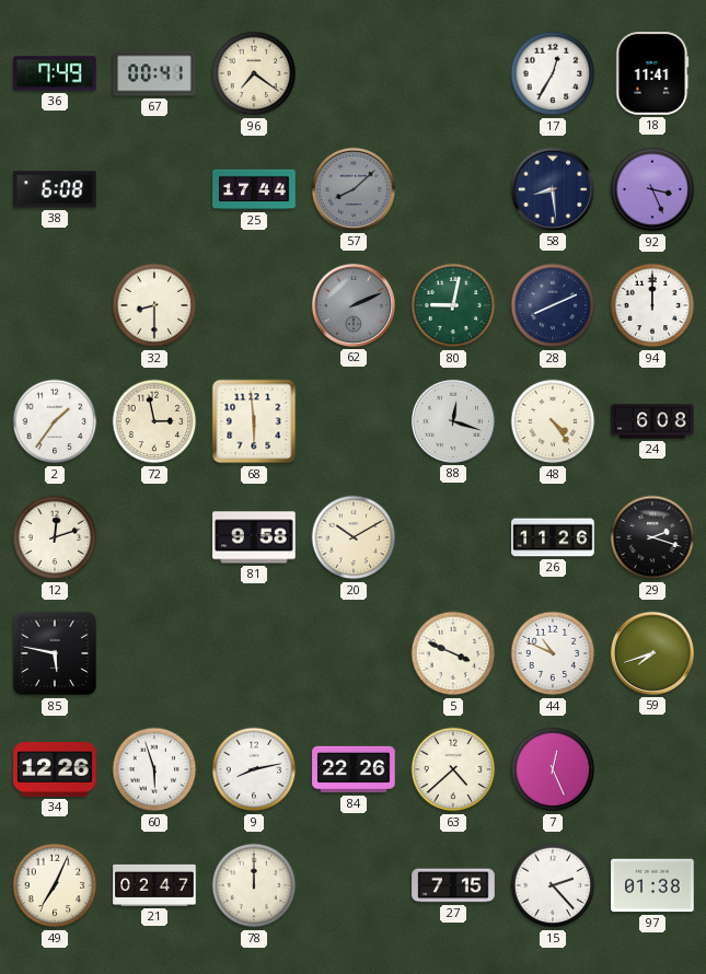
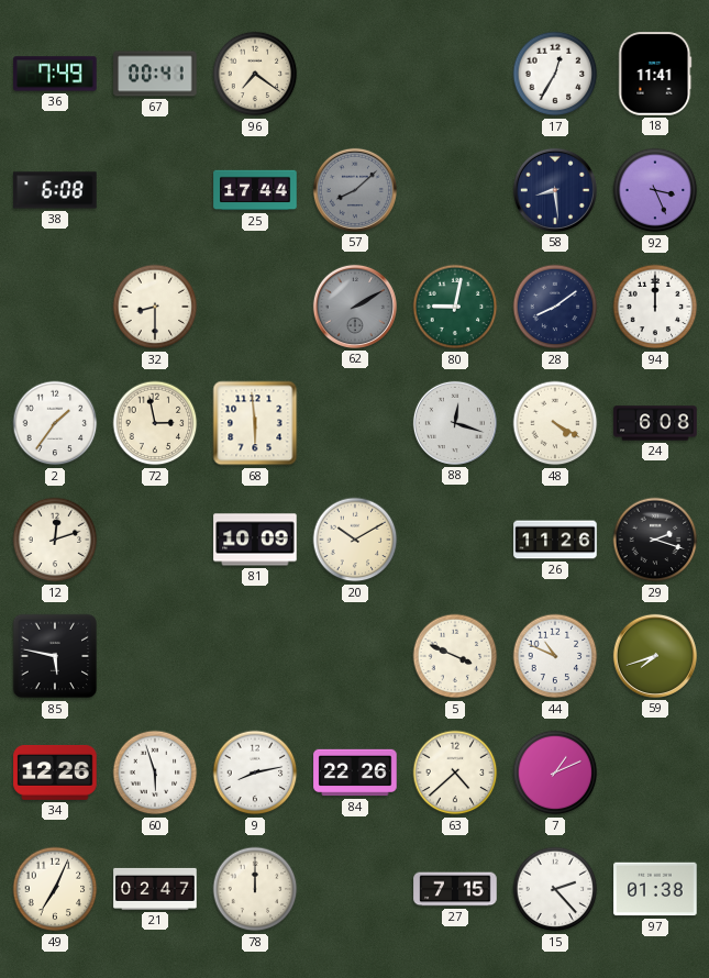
62: 2:11 -> 2:10
28: 8:11 -> 8:09
48: 4:24 -> 4:20
81: 9:58 -> 10:09
7: 12:26 -> 1:11
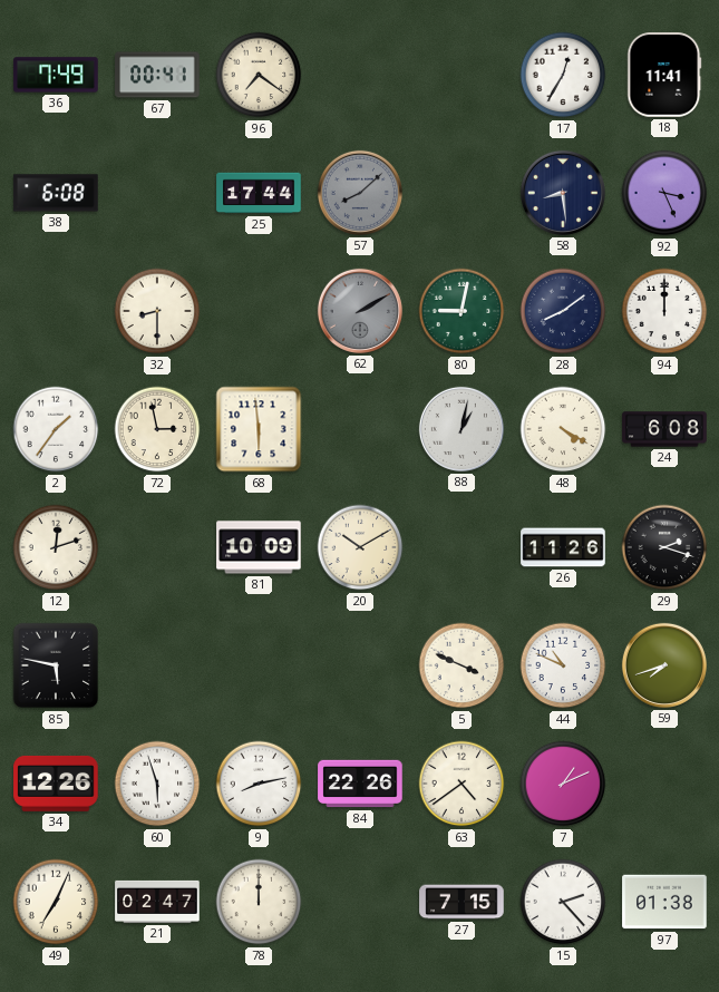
88: 12:18 -> 1:02
63: 4:38 -> 4:39
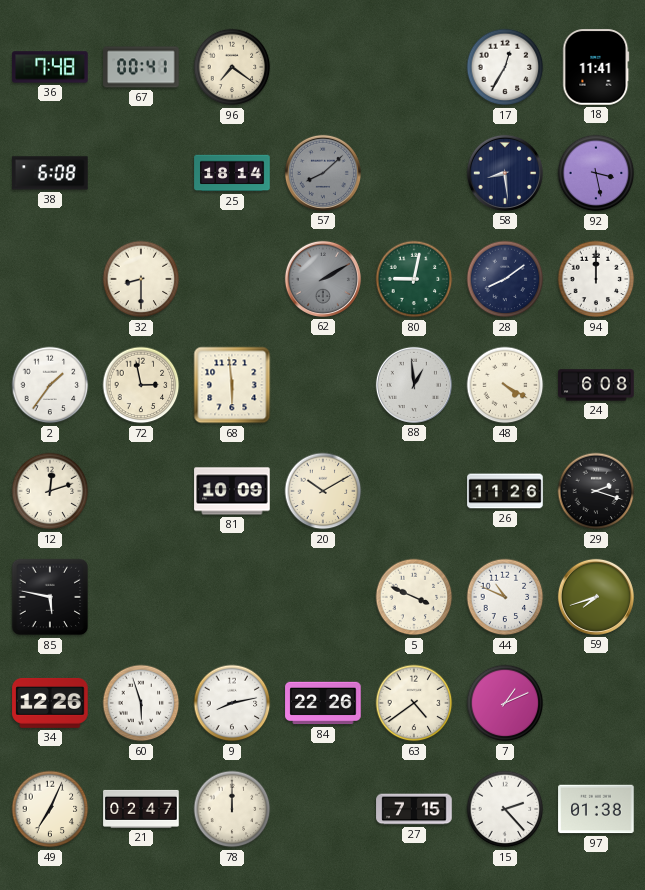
36: 7:49 -> 7:48
25: 17:44 -> 18:14
92: 3:26 -> 3:28
88: 1:02 -> 12:59
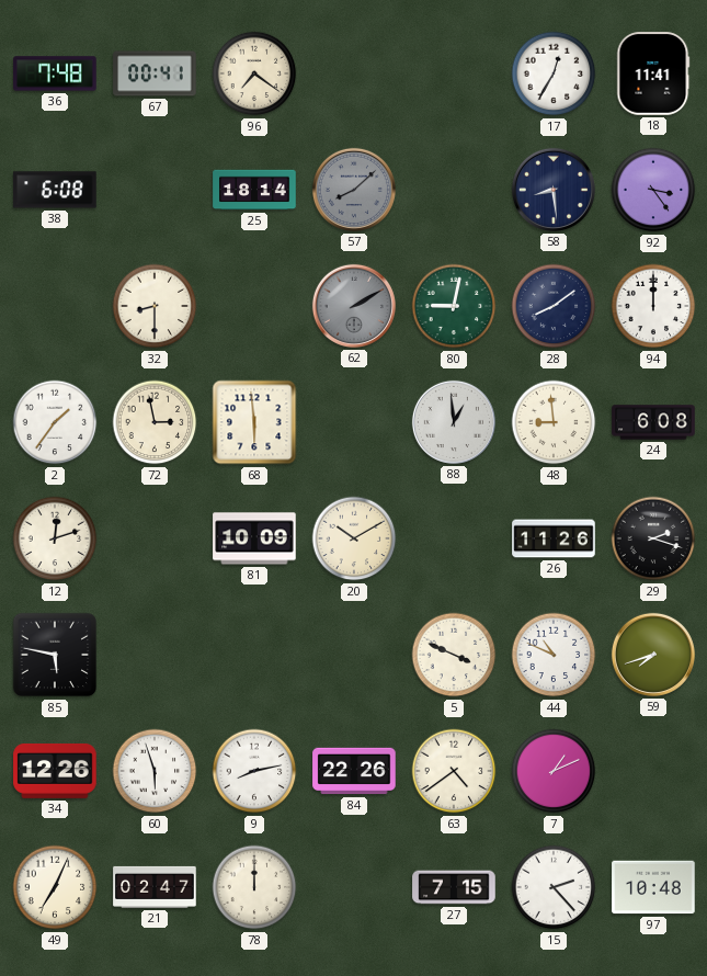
92: 3:28 -> 3:24
48: 4:20 -> 8:59
97: 01:38 -> 10:48
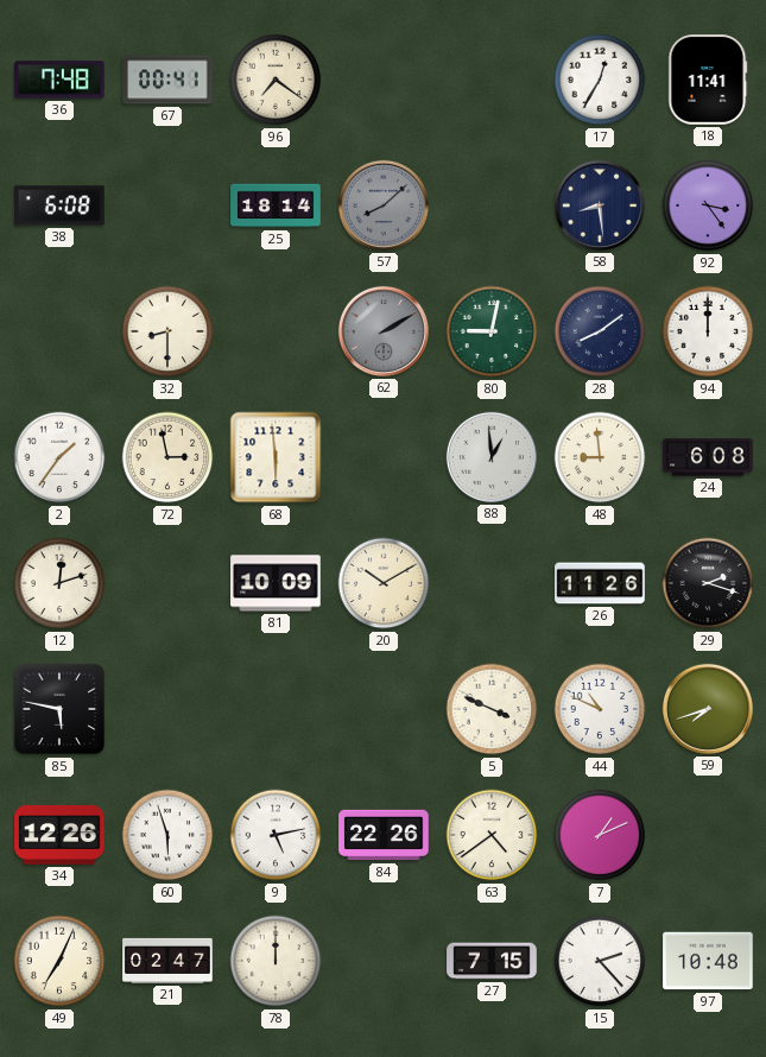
9: 8:13 -> 5:13
